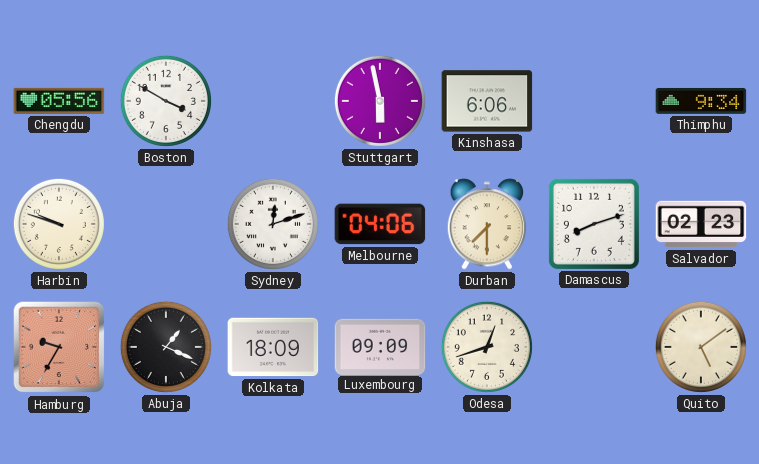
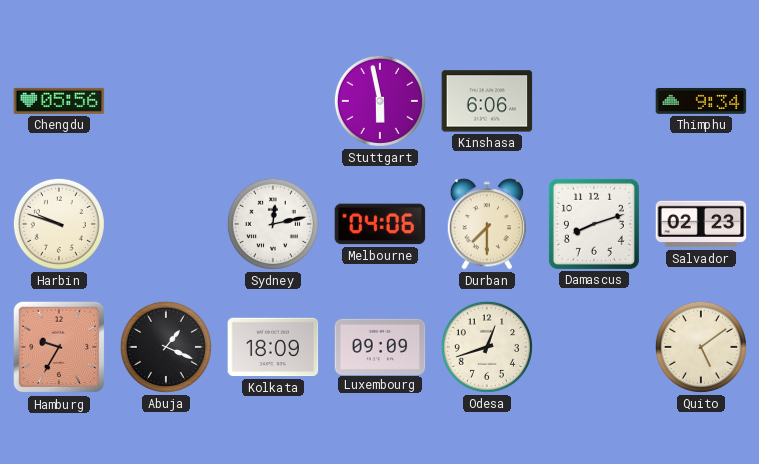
Boston: 3:50 -> none
Sydney: 12:12 -> 12:13
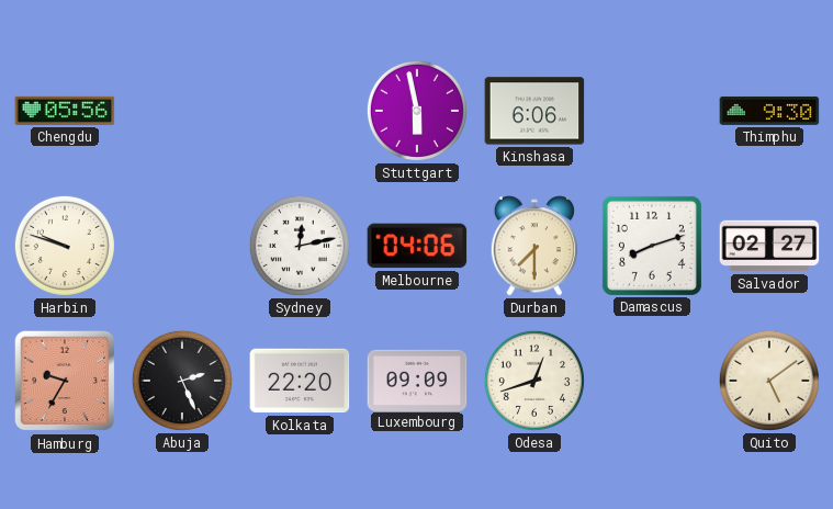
Thimphu: 9:34 -> 9:30
Salvador: 02:23 -> 02:27
Abuja: 1:19 -> 2:26
Kolkata: 18:09 -> 22:20
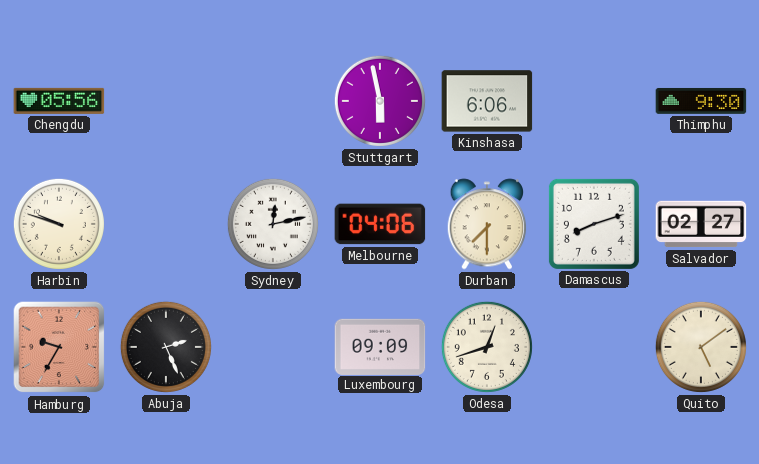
Kolkata: 22:20 -> none
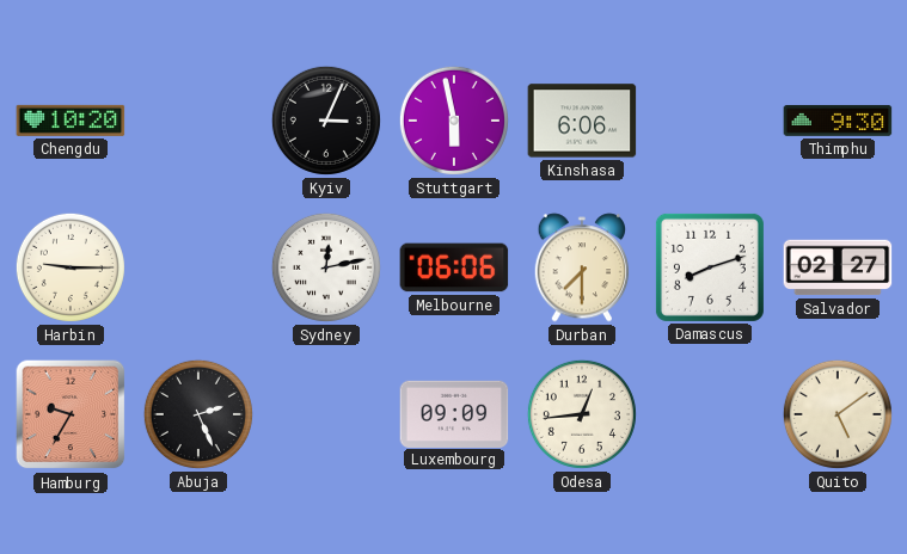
Chengdu: 05:56 -> 10:20
Kyiv: none -> 3:04
Harbin: 9:48 -> 9:15
Melbourne: 04:06 -> 06:06
Odesa: 12:42 -> 12:44
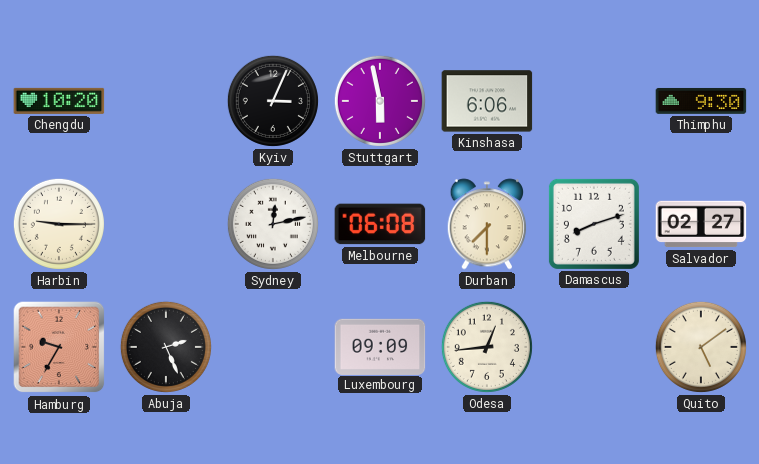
Melbourne: 06:06 -> 06:08
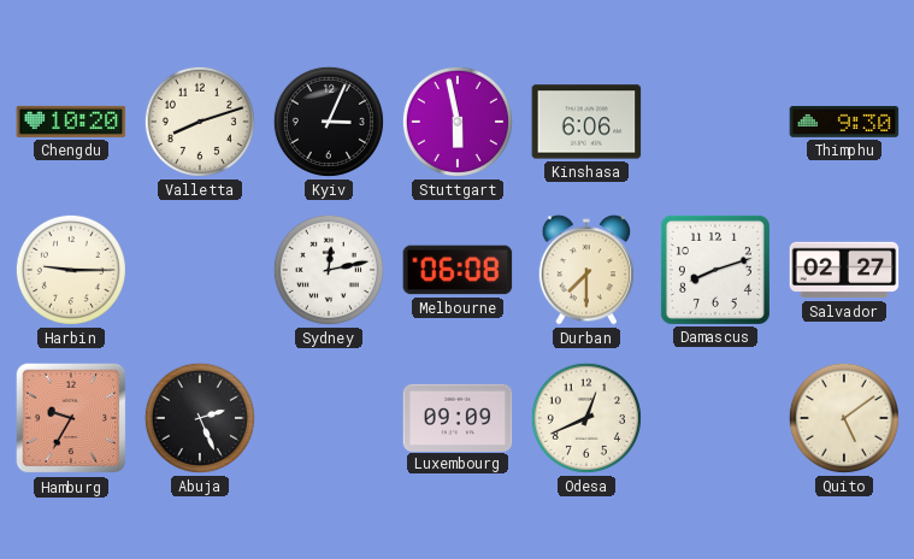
Valletta: none -> 8:12
Odesa: 12:44 -> 12:41
